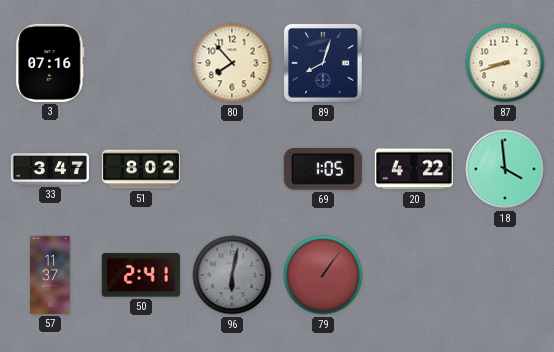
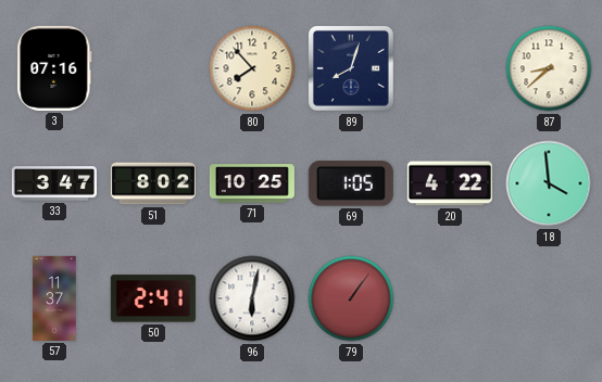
87: 8:42 -> 8:38
71: none -> 10:25
96 dial: grey -> white
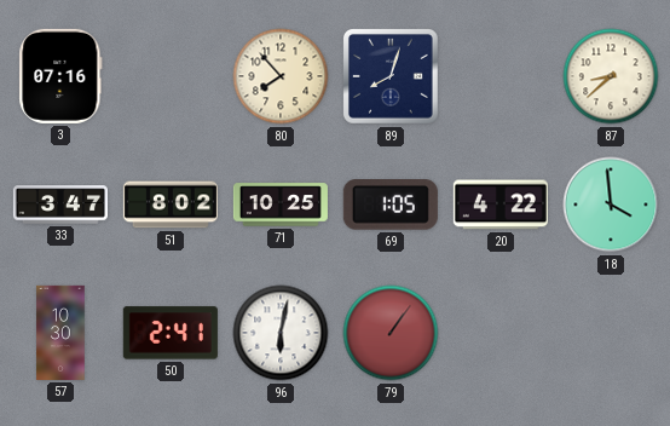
57: 11:37 -> 10:30
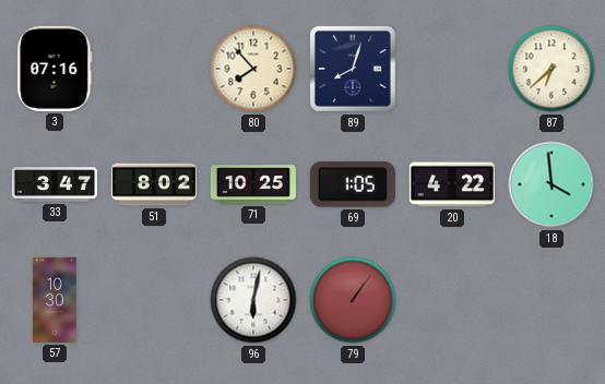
87: 8:38 -> 6:38
50: 2:41 -> none
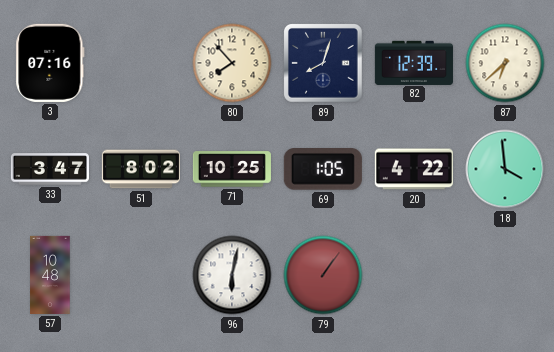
82: none -> 12:39
57: 10:30 -> 10:48
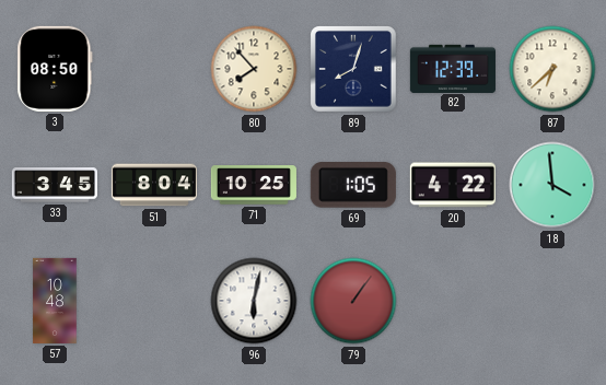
3: 07:16 -> 08:50
33: 3:47 -> 3:45
51: 8:02 -> 8:04
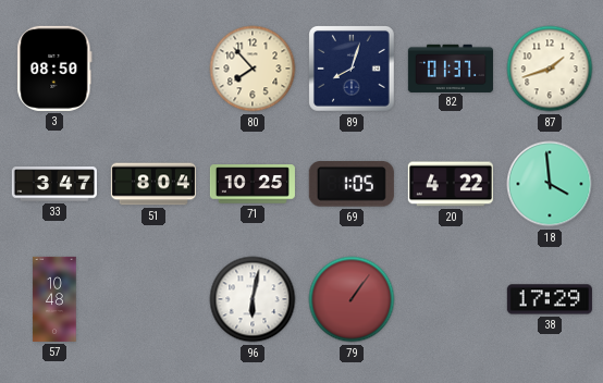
82: 12:39 -> 01:37
87: 6:38 -> 1:42
33: 3:45 -> 3:47
38: none -> 17:29
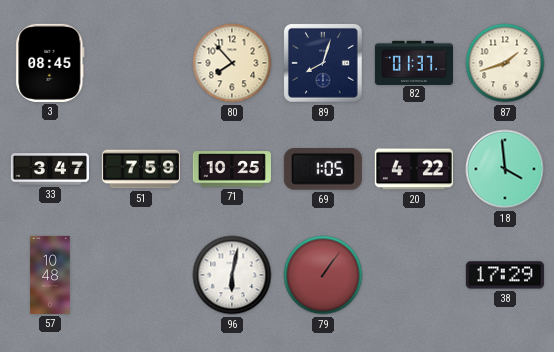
3: 08:50 -> 08:45
51: 8:04 -> 7:59
